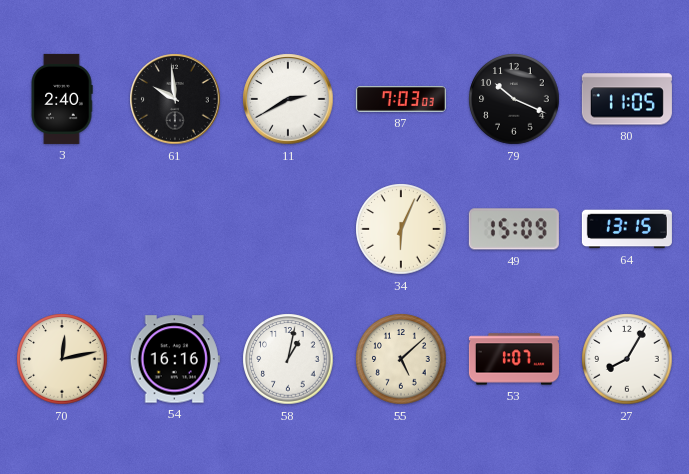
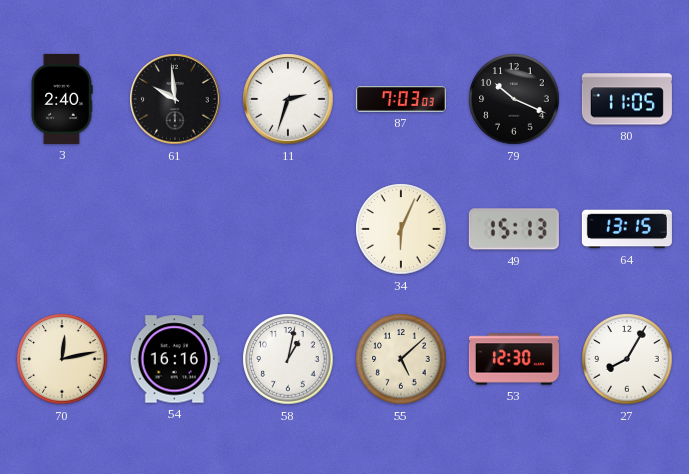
11: 2:40 -> 2:33
49: 15:09 -> 15:13
53: 1:07 -> 12:30
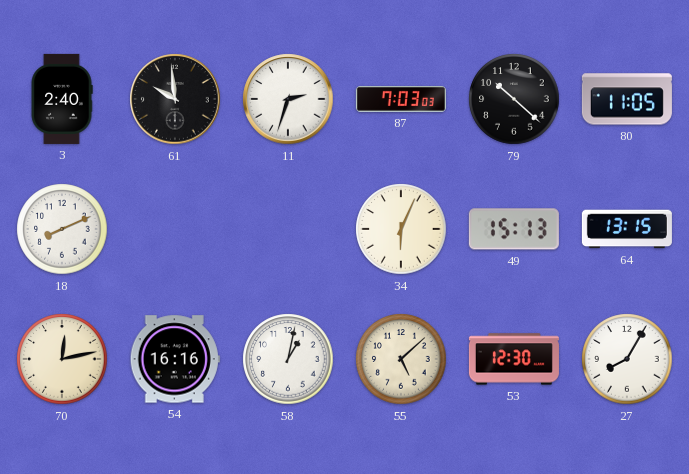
79: 10:19 -> 10:22
18: none -> 8:11
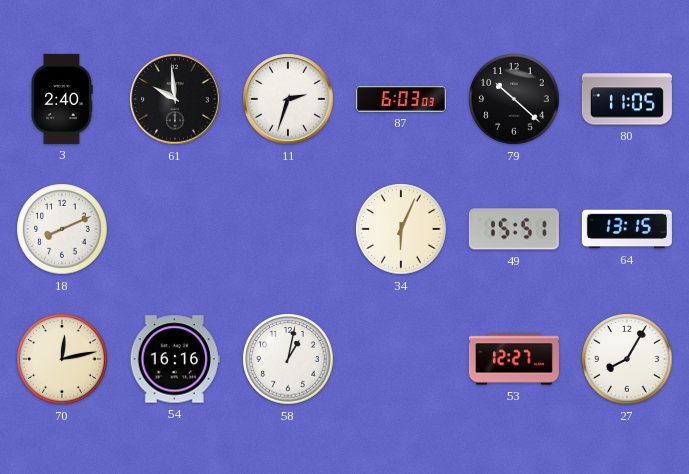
87: 7:03 -> 6:03
49: 15:13 -> 15:51
55: 5:08 -> none
53: 12:30 -> 12:27
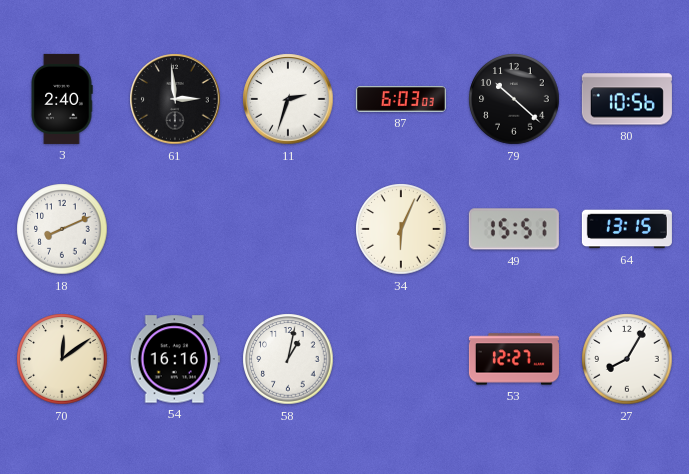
61: 9:59 -> 2:59
80: 11:05 -> 10:56
70: 12:13 -> 12:09
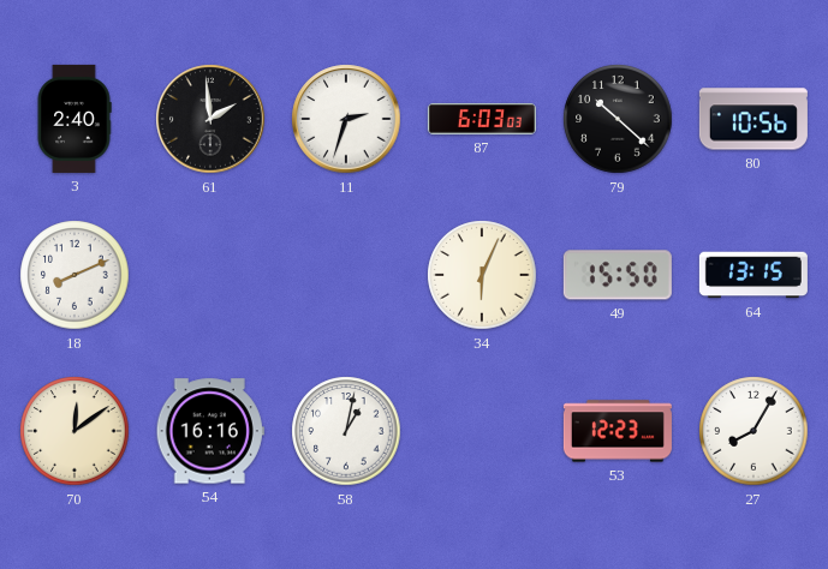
61: 2:59 -> 1:59
49: 15:51 -> 15:50
53: 12:27 -> 12:23
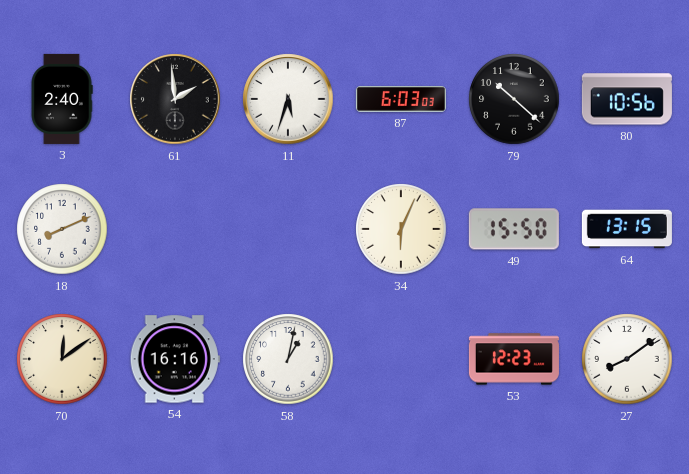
11: 2:33 -> 5:33
27: 8:05 -> 8:09
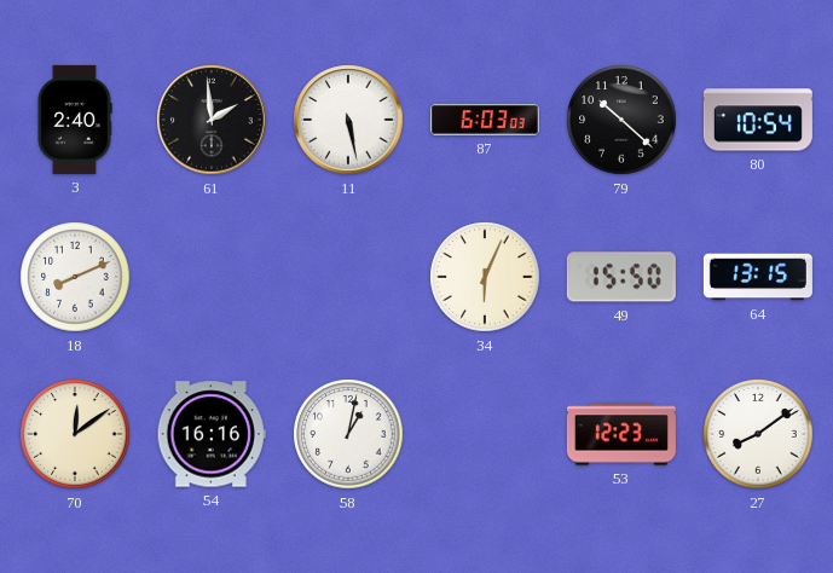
11: 5:33 -> 5:28
80: 10:56 -> 10:54
